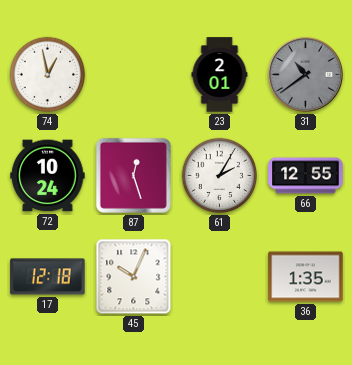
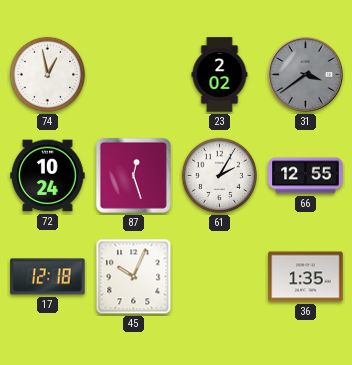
23: 2:01 -> 2:02
31: 10:39 -> 3:39
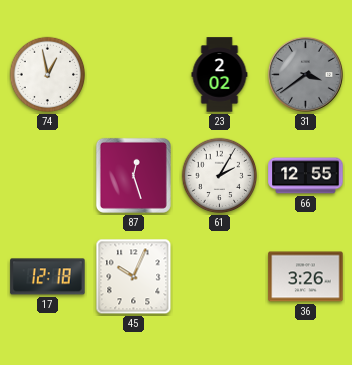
72: 10:24 -> none
36: 1:35 -> 3:26
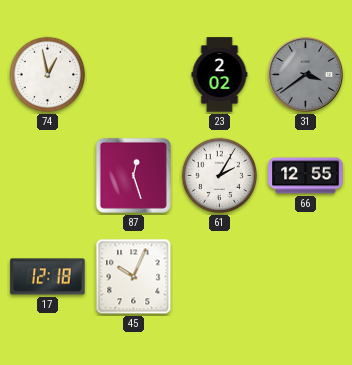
36: 3:26 -> none
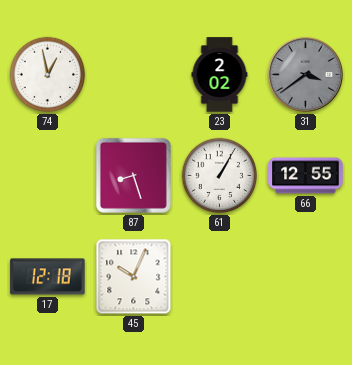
87: 12:27 -> 8:27
61: 2:05 -> 1:05
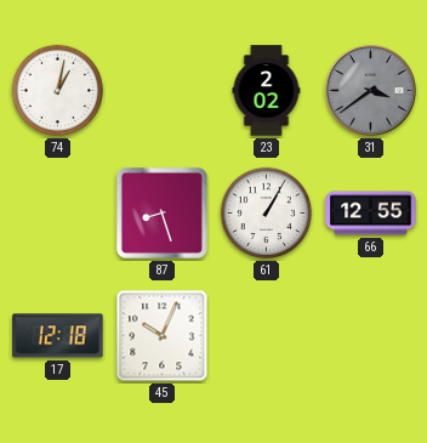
74: 12:58 -> 1:02
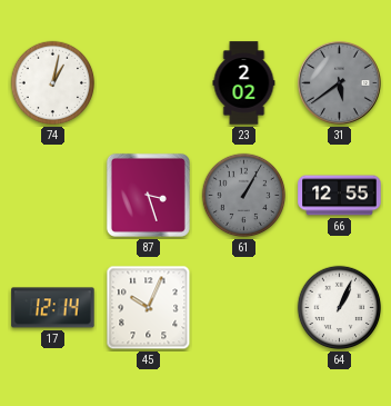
31: 3:39 -> 5:39
87: 8:27 -> 3:27
61 dial: white -> grey
17: 12:18 -> 12:14
64: none -> 1:04
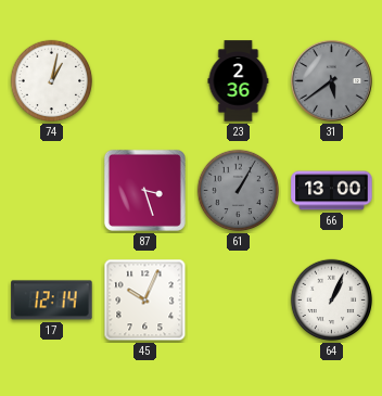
23: 2:02 -> 2:36
66: 12:55 -> 13:00
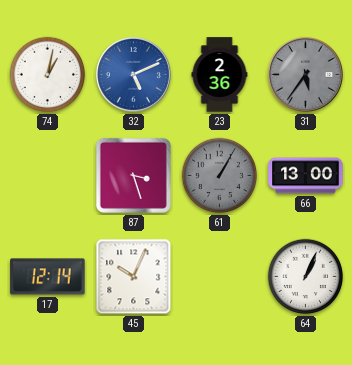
32: none -> 5:11
31: 5:39 -> 5:36
